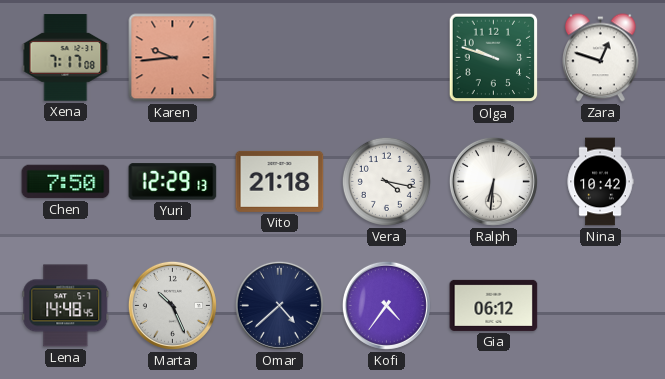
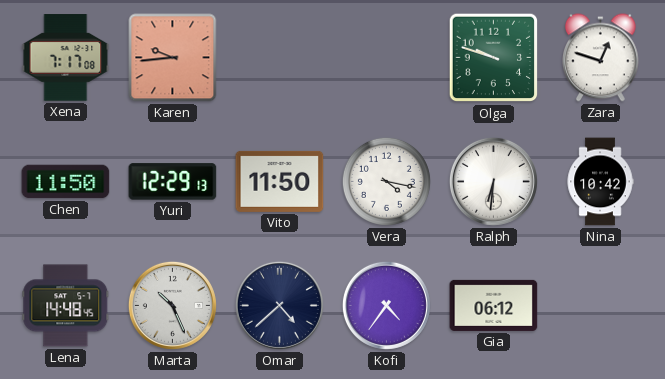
Chen: 7:50 -> 11:50
Vito: 21:18 -> 11:50
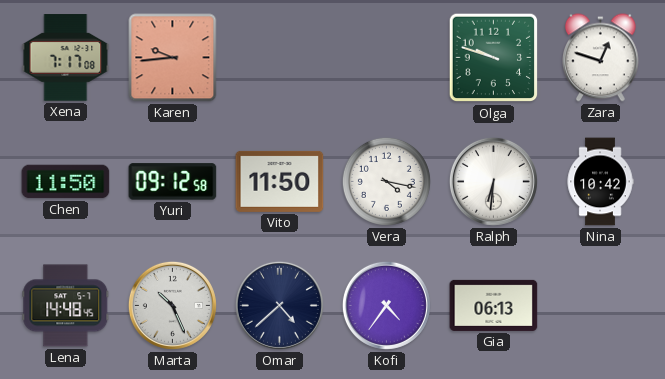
Yuri: 12:29 -> 09:12
Gia: 06:12 -> 06:13
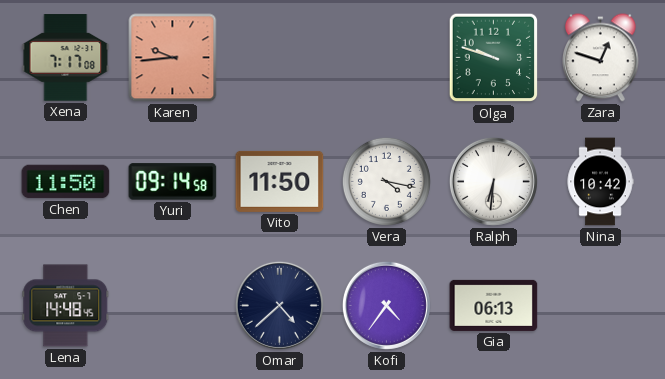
Yuri: 09:12 -> 09:14
Marta: 10:26 -> none
